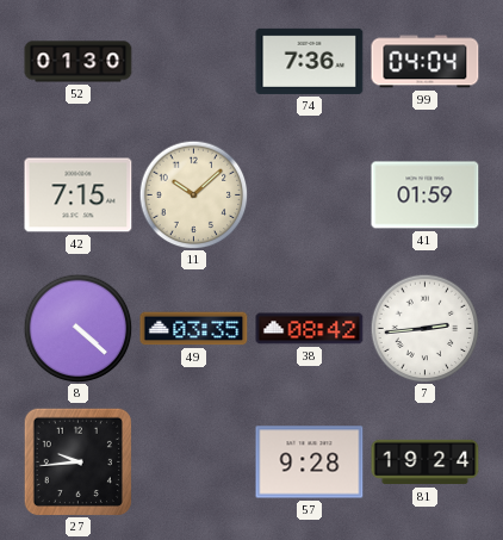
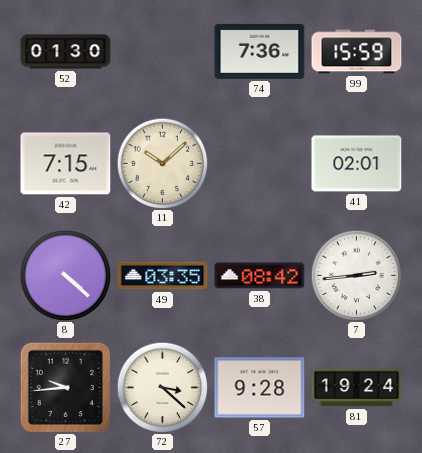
99: 04:04 -> 15:59
41: 01:59 -> 02:01
72: none -> 3:22
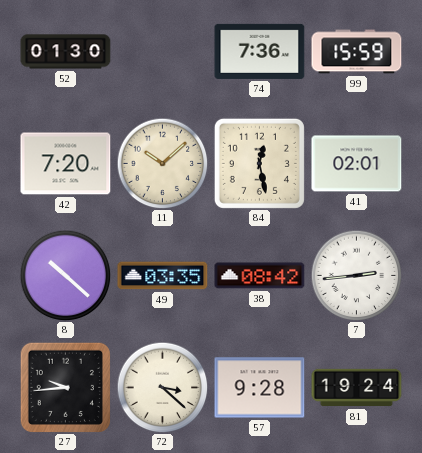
42: 7:15 -> 7:20
84: none -> 12:28
8: 4:22 -> 10:22
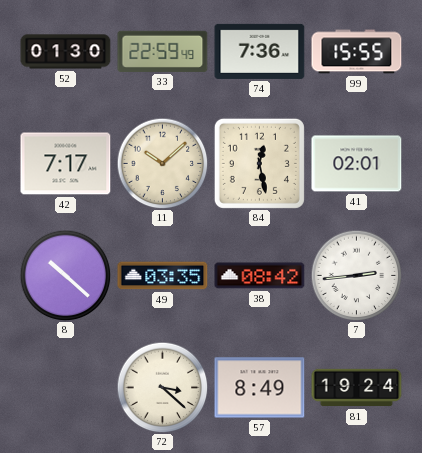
33: none -> 22:59
99: 15:59 -> 15:55
42: 7:20 -> 7:17
27: 9:44 -> none
57: 9:28 -> 8:49
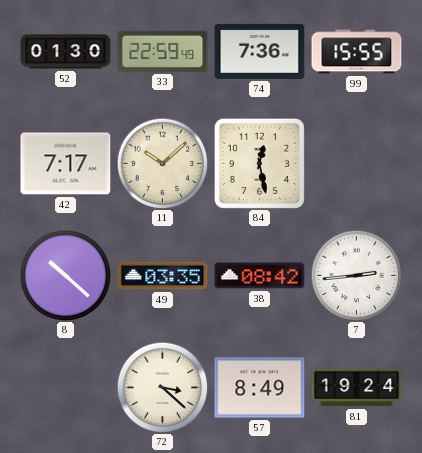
41: 02:01 -> none
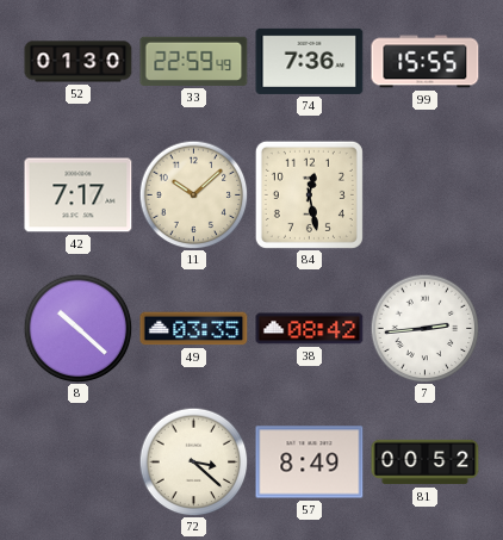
81: 19:24 -> 00:52
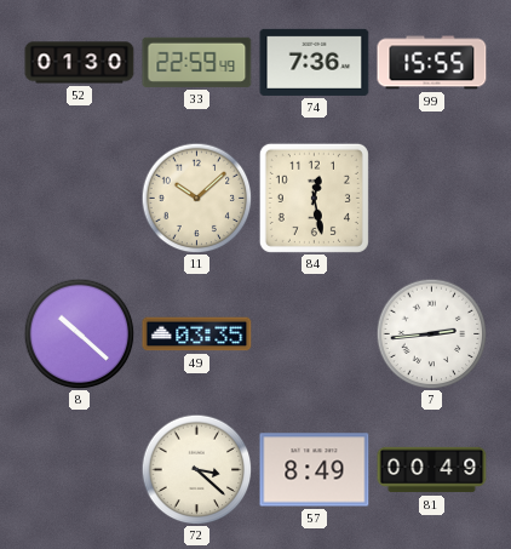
42: 7:17 -> none
38: 08:42 -> none
81: 00:52 -> 00:49
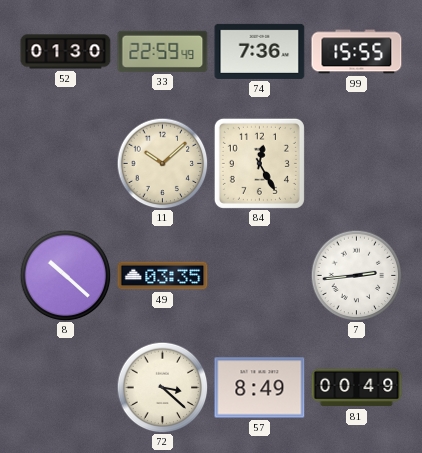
84: 12:28 -> 12:25
